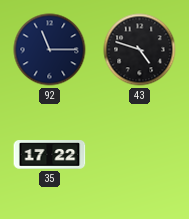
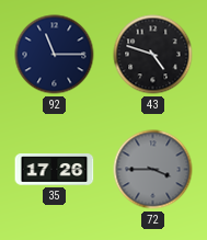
35: 17:22 -> 17:26
72: none -> 3:45
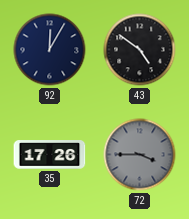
92: 11:15 -> 12:05
43: 4:48 -> 4:51
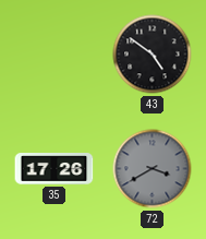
92: 12:05 -> none
72: 3:45 -> 3:40
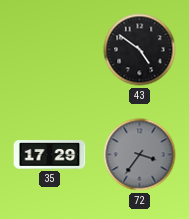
35: 17:26 -> 17:29
72: 3:40 -> 3:36
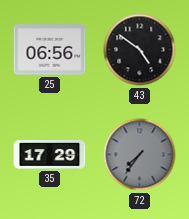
25: none -> 06:56
72: 3:36 -> 7:36
